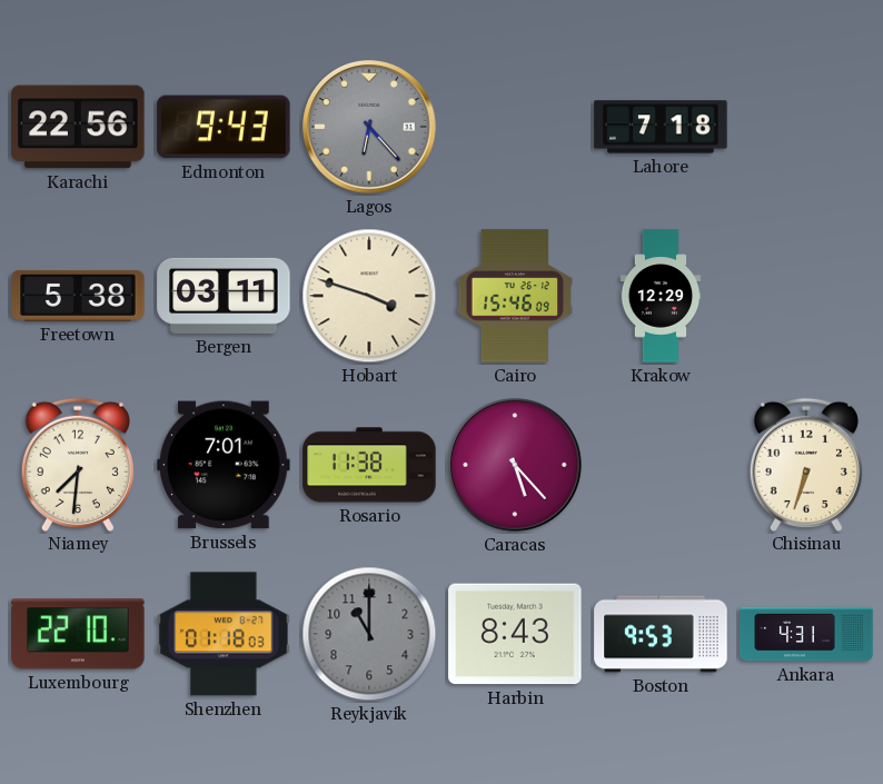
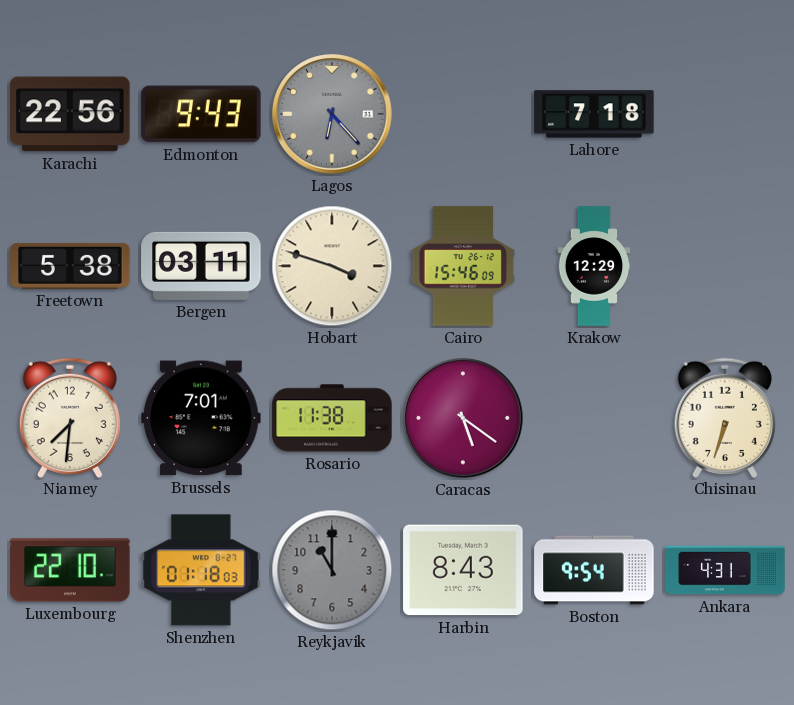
Caracas: 5:23 -> 5:21
Boston: 9:53 -> 9:54
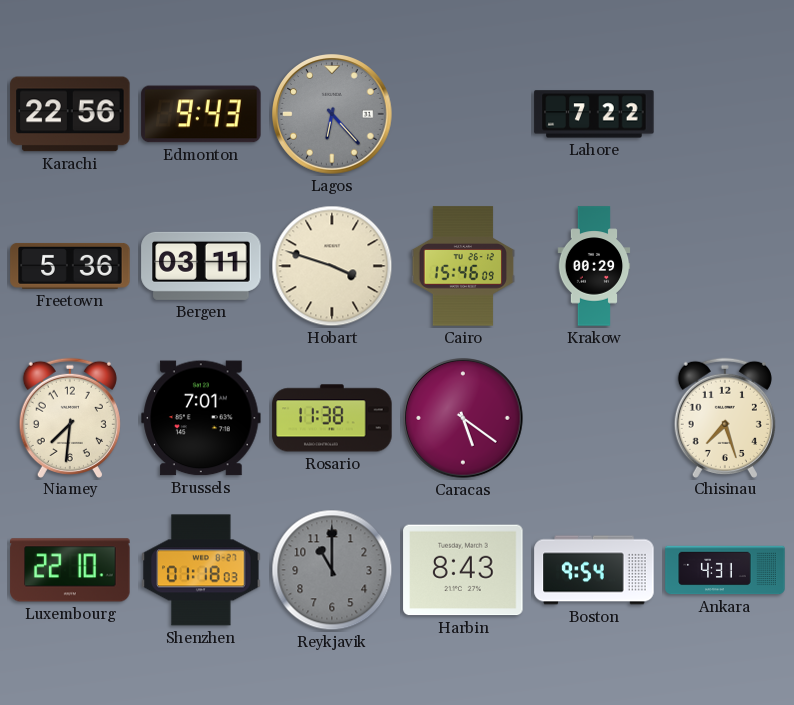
Lahore: 7:18 -> 7:22
Freetown: 5:38 -> 5:36
Krakow: 12:29 -> 00:29
Chisinau: 6:33 -> 7:27
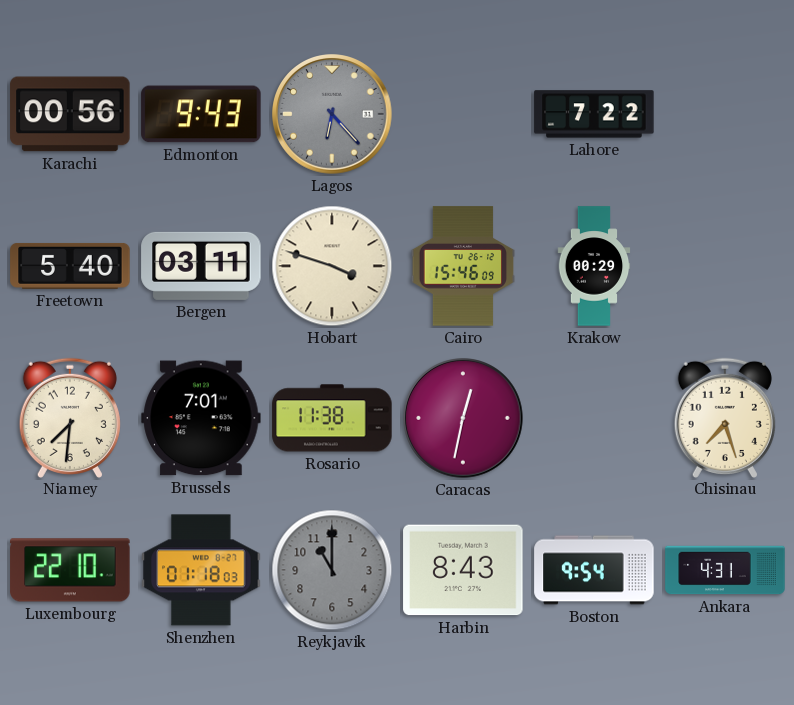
Karachi: 22:56 -> 00:56
Freetown: 5:36 -> 5:40
Caracas: 5:21 -> 12:32
